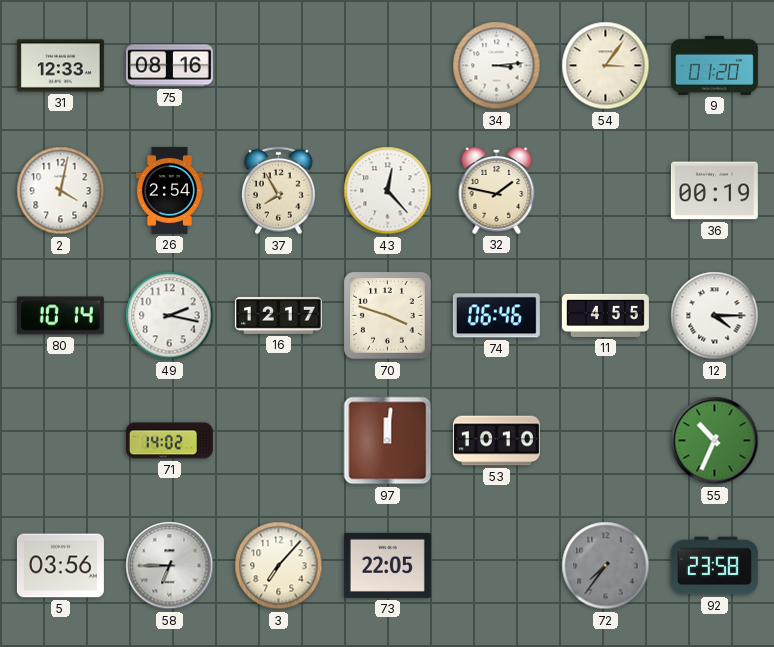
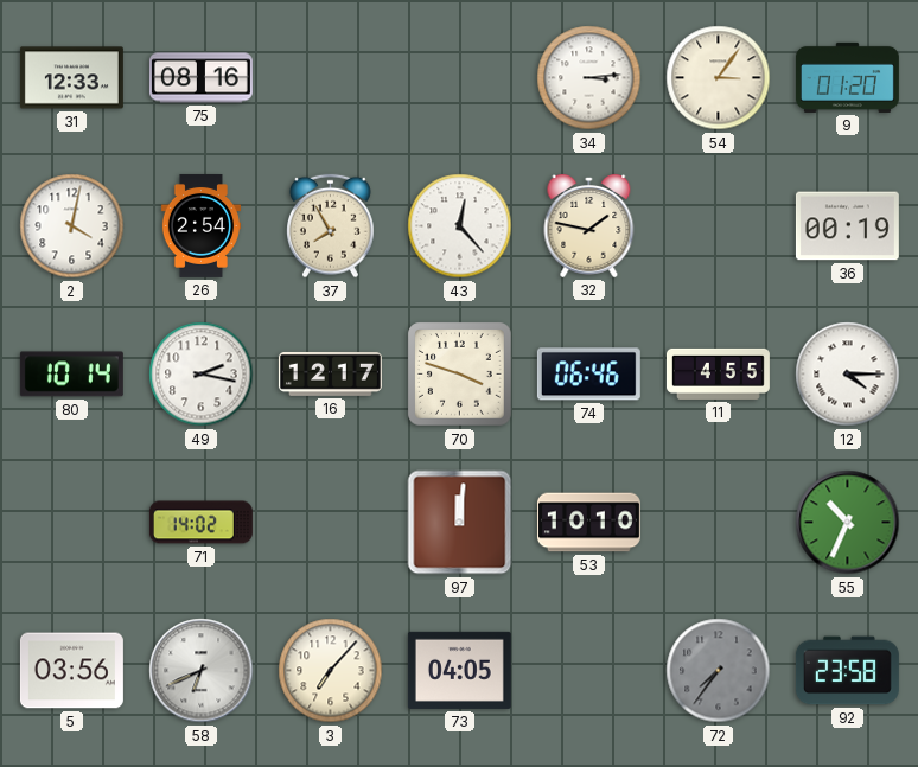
58: 6:45 -> 6:41
73: 22:05 -> 04:05
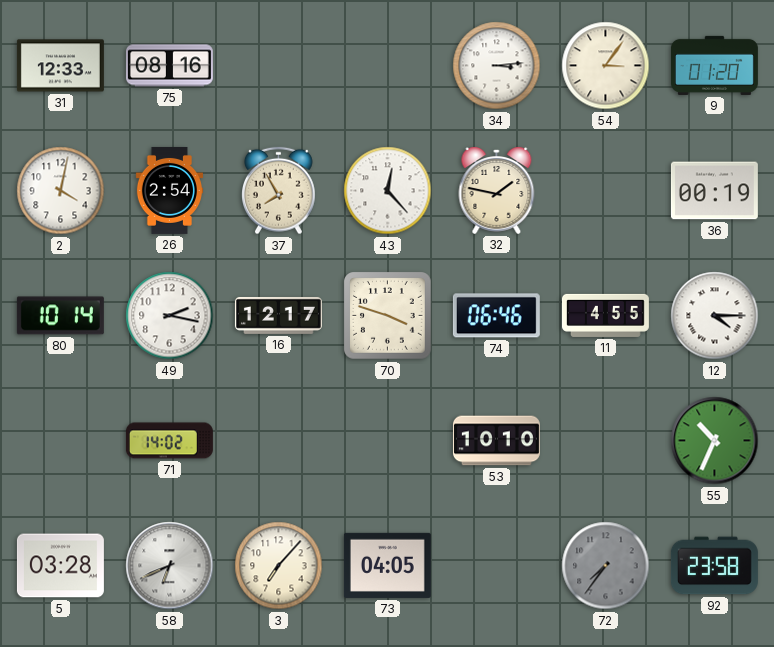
97: 12:01 -> none
5: 03:56 -> 03:28
